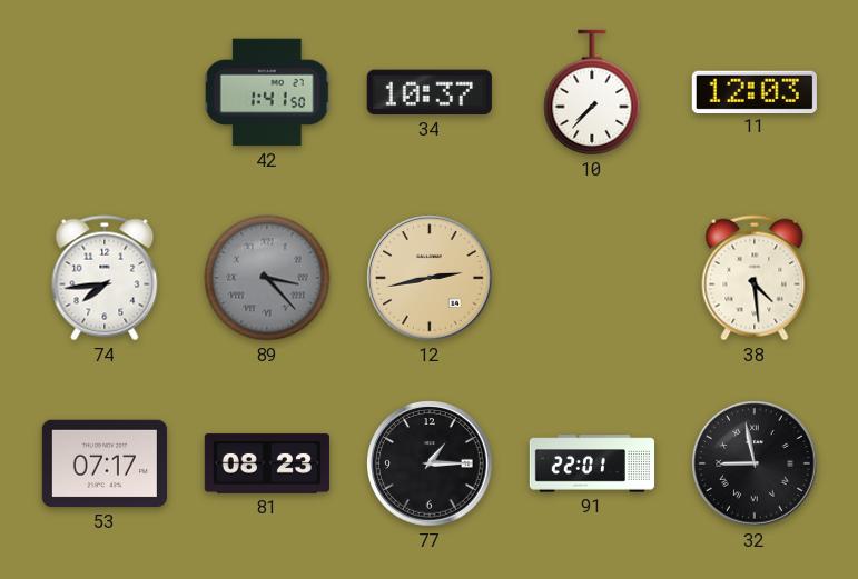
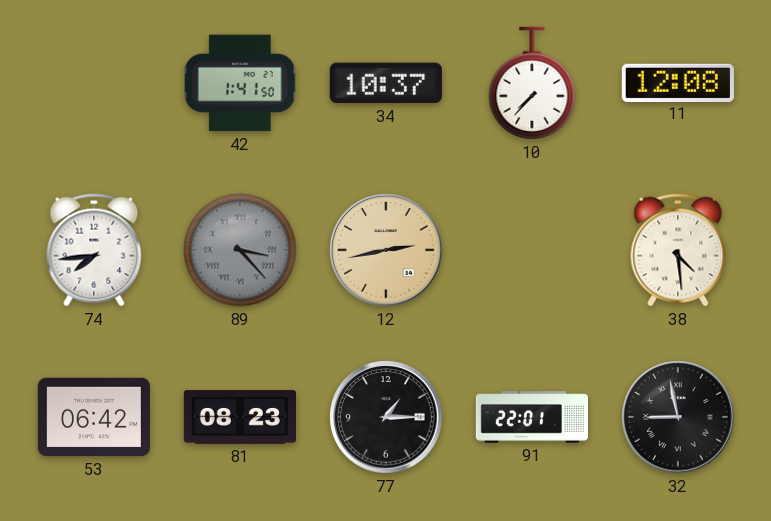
11: 12:03 -> 12:08
53: 07:17 -> 06:42
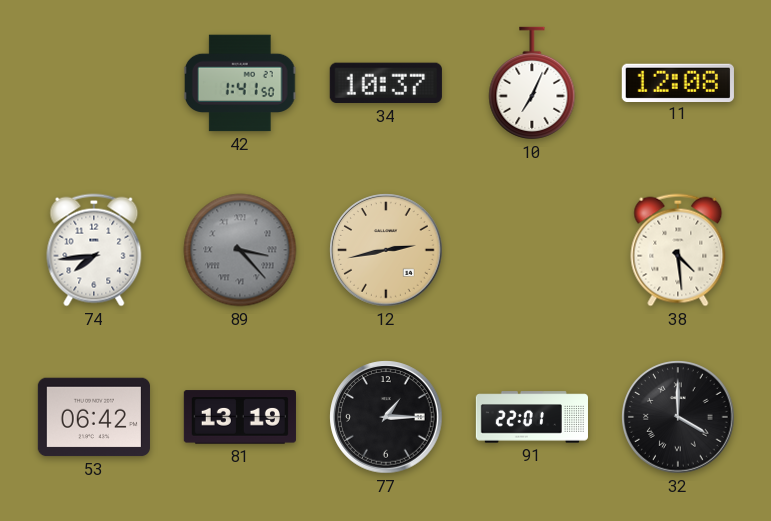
10: 7:37 -> 7:04
81: 08:23 -> 13:19
32: 8:58 -> 4:00
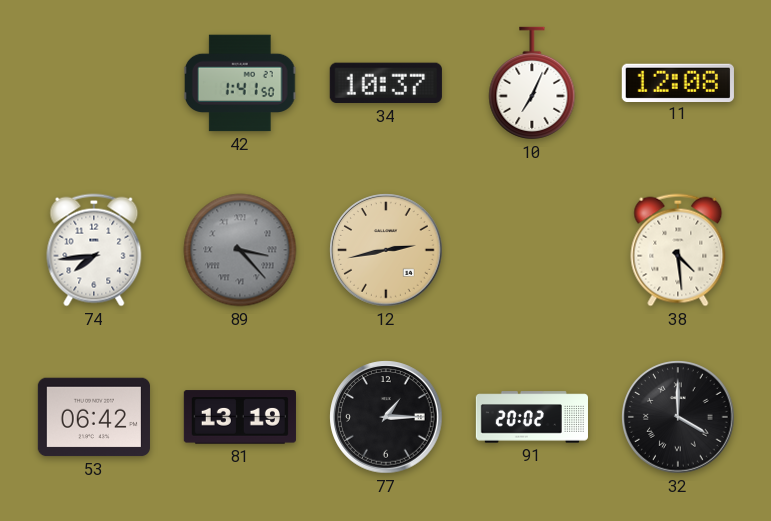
91: 22:01 -> 20:02
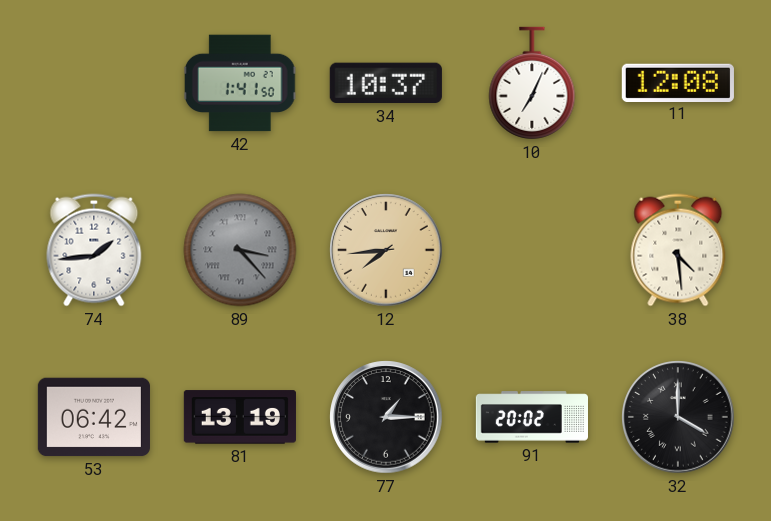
74: 7:44 -> 1:44
12: 2:43 -> 7:44
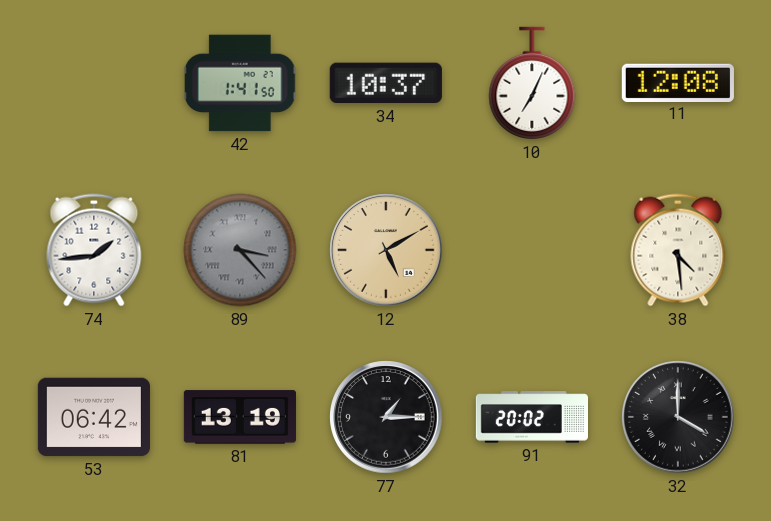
12: 7:44 -> 5:10
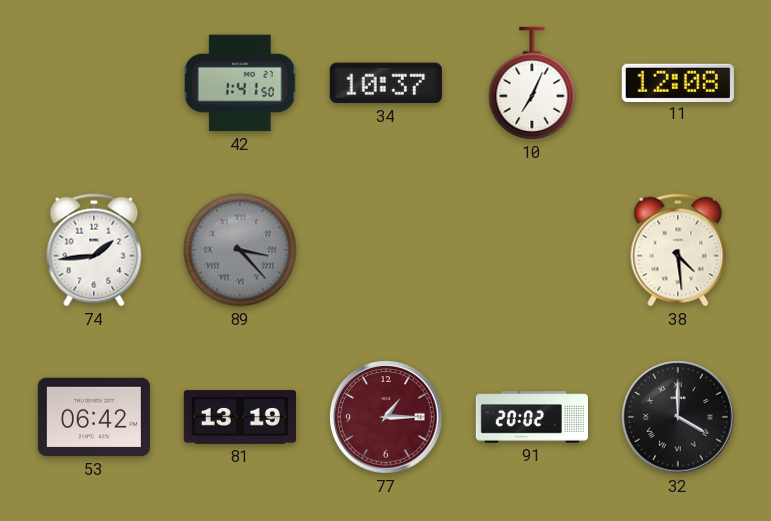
12: 5:10 -> none
77 dial: black -> burgundy
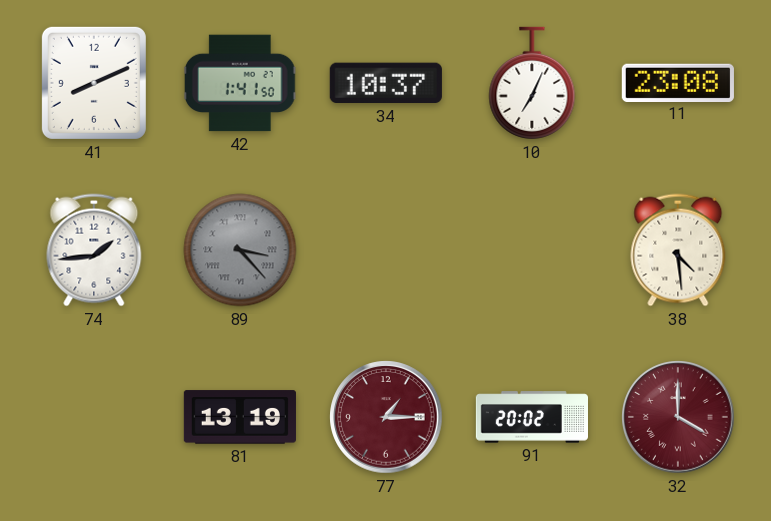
41: none -> 8:11
11: 12:08 -> 23:08
53: 06:42 -> none
32 dial: black -> burgundy
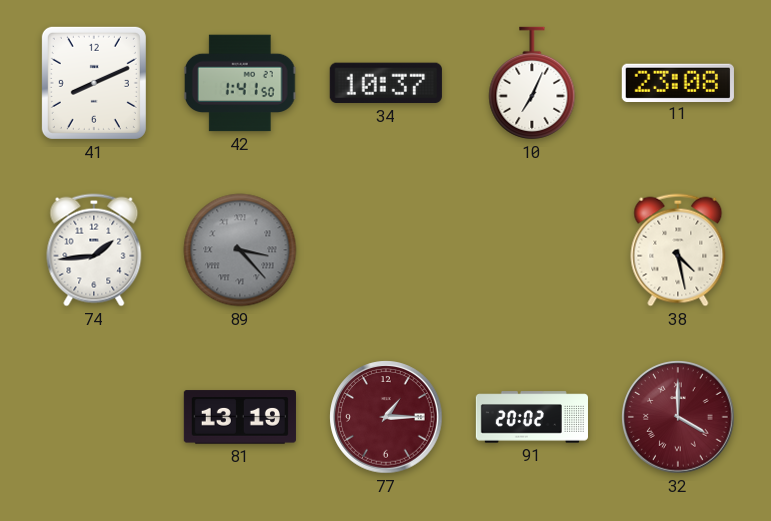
38: 4:29 -> 4:28
